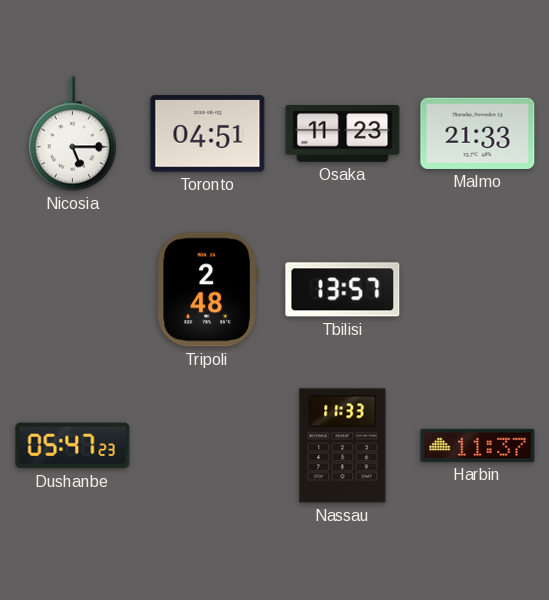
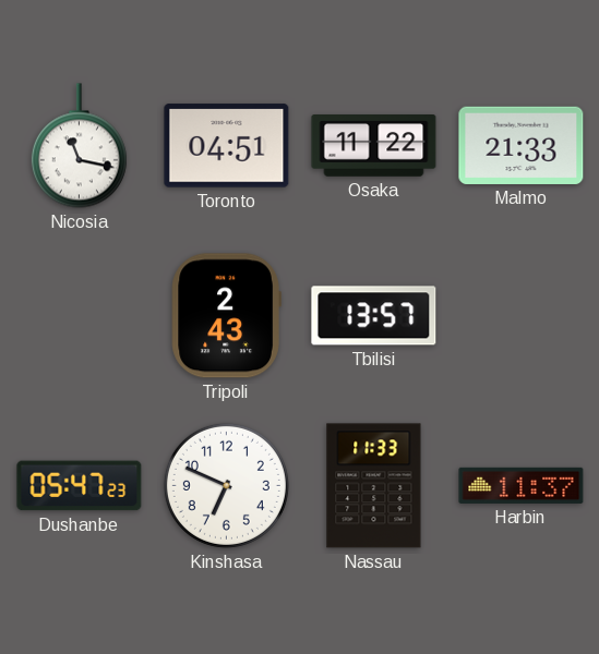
Nicosia: 5:15 -> 11:17
Osaka: 11:23 -> 11:22
Tripoli: 2:48 -> 2:43
Kinshasa: none -> 6:49
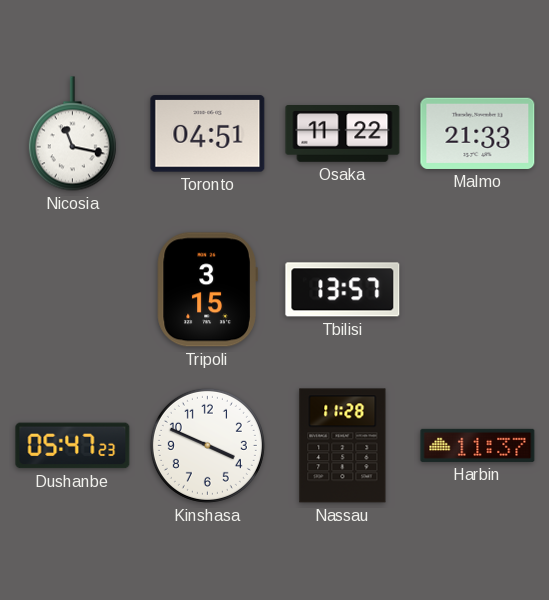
Tripoli: 2:43 -> 3:15
Kinshasa: 6:49 -> 3:49
Nassau: 11:33 -> 11:28
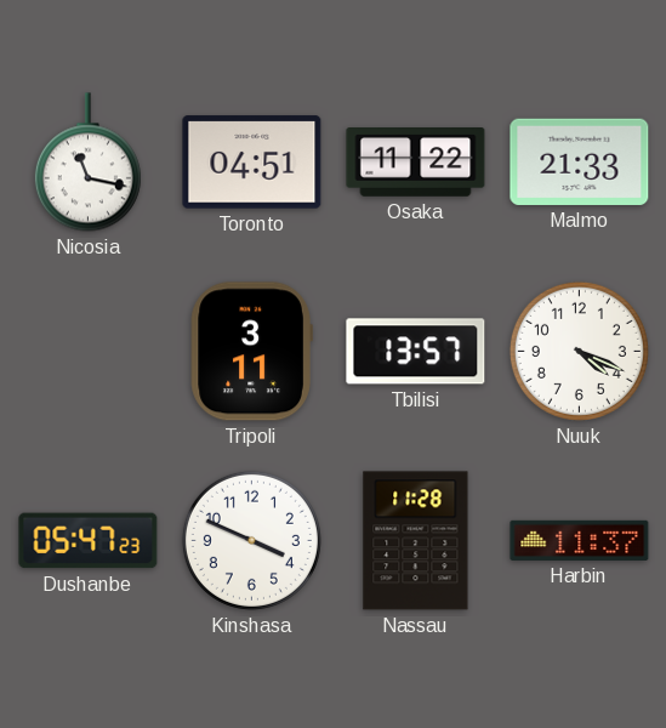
Tripoli: 3:15 -> 3:11
Nuuk: none -> 4:19
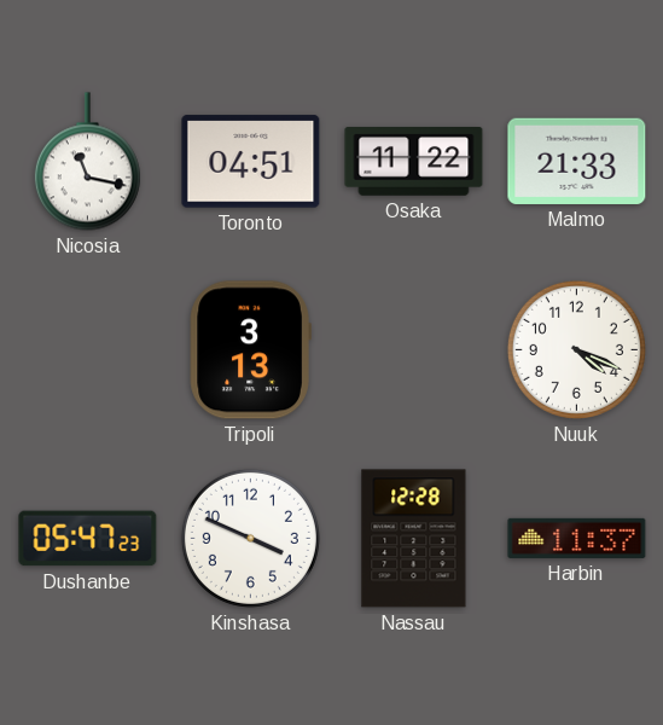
Tripoli: 3:11 -> 3:13
Tbilisi: 13:57 -> none
Nassau: 11:28 -> 12:28
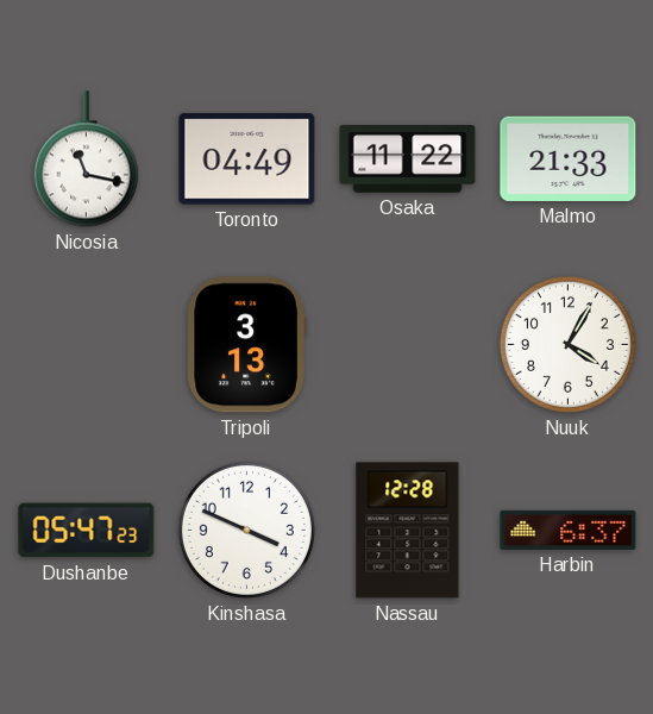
Toronto: 04:51 -> 04:49
Nuuk: 4:19 -> 4:05
Harbin: 11:37 -> 6:37
